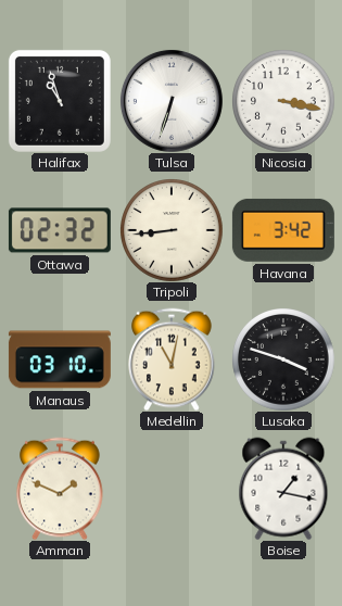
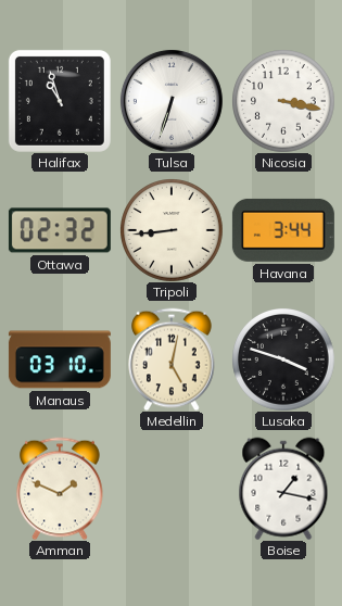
Havana: 3:42 -> 3:44
Medellin: 11:02 -> 5:02
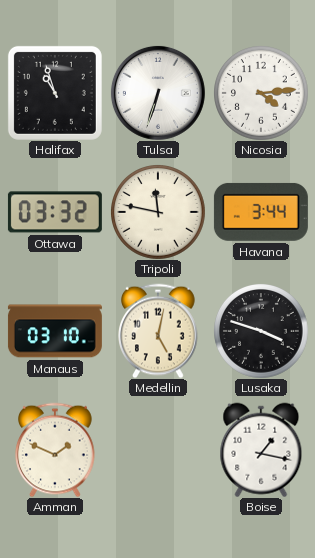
Nicosia: 3:17 -> 4:14
Ottawa: 02:32 -> 03:32
Tripoli: 8:44 -> 11:47
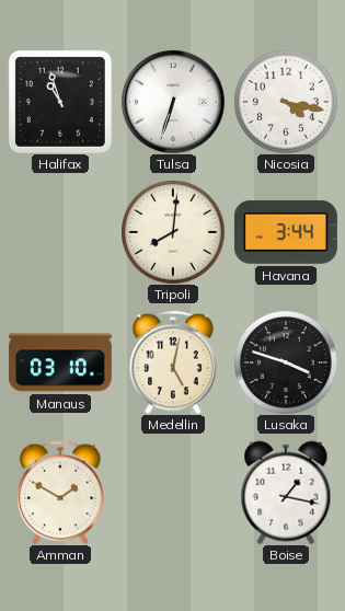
Nicosia: 4:14 -> 4:17
Ottawa: 03:32 -> none
Tripoli: 11:47 -> 8:01
Amman: 1:49 -> 1:50
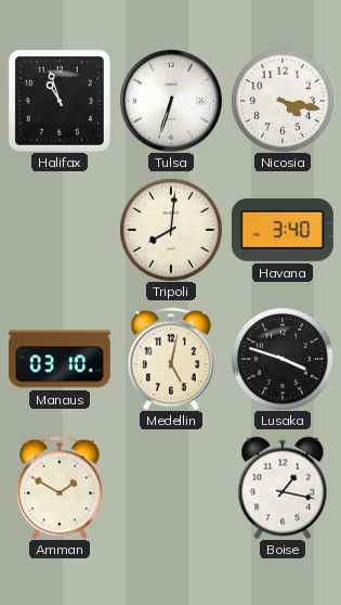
Havana: 3:44 -> 3:40
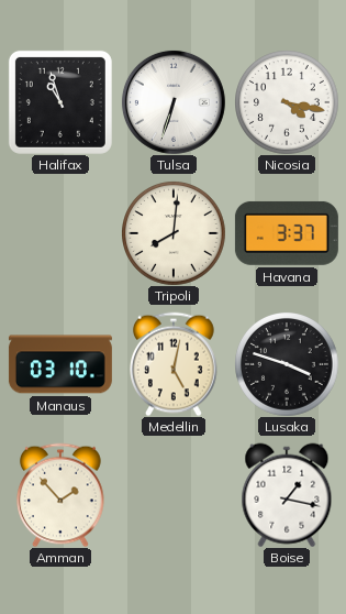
Havana: 3:40 -> 3:37
Amman: 1:50 -> 1:53
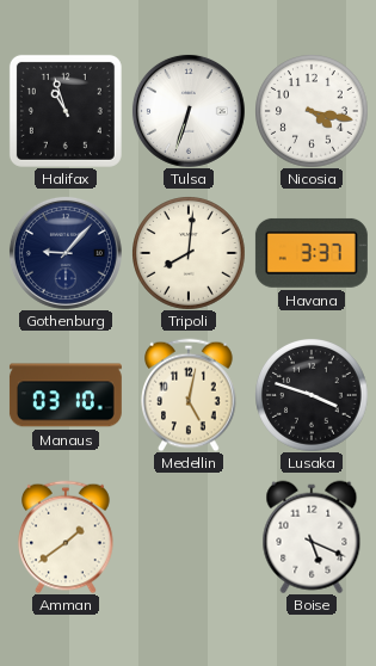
Gothenburg: none -> 9:07
Amman: 1:53 -> 1:39
Boise: 1:17 -> 5:19
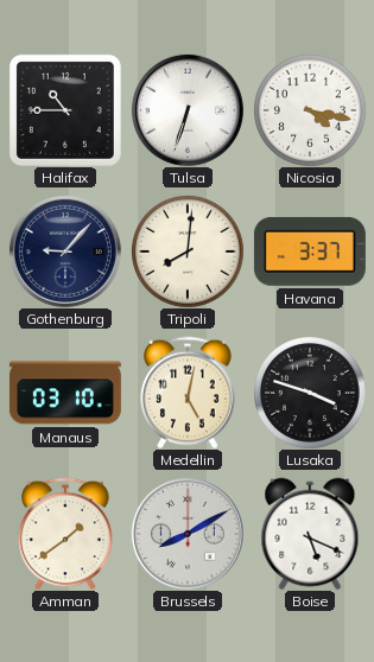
Halifax: 10:57 -> 10:45
Brussels: none -> 8:10
